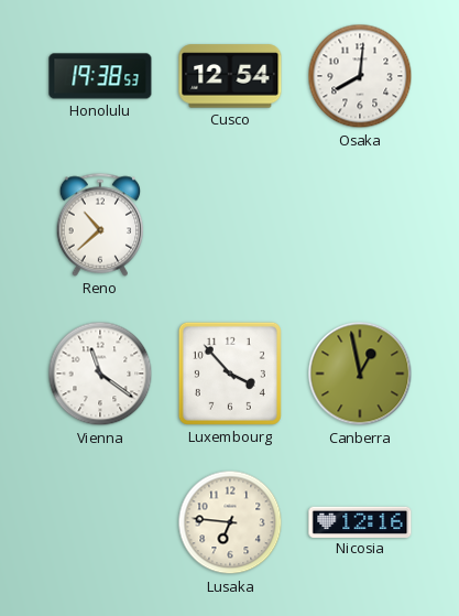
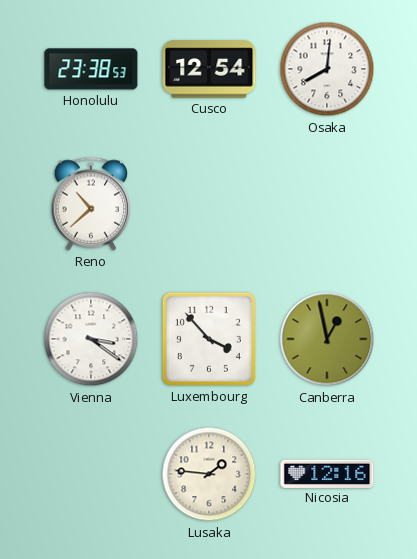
Honolulu: 19:38 -> 23:38
Vienna: 11:21 -> 3:21
Lusaka: 6:46 -> 1:46
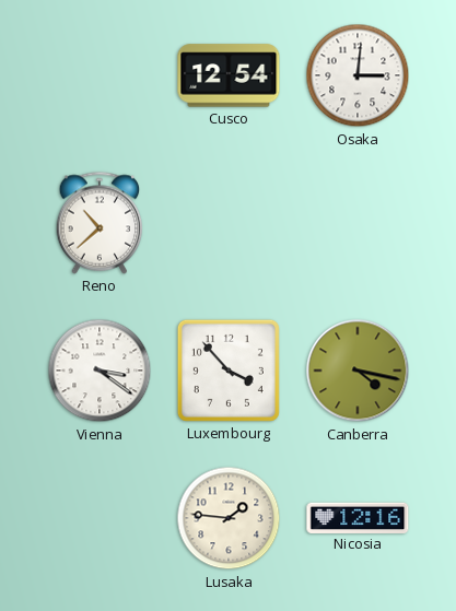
Honolulu: 23:38 -> none
Osaka: 8:01 -> 3:01
Canberra: 12:58 -> 4:17
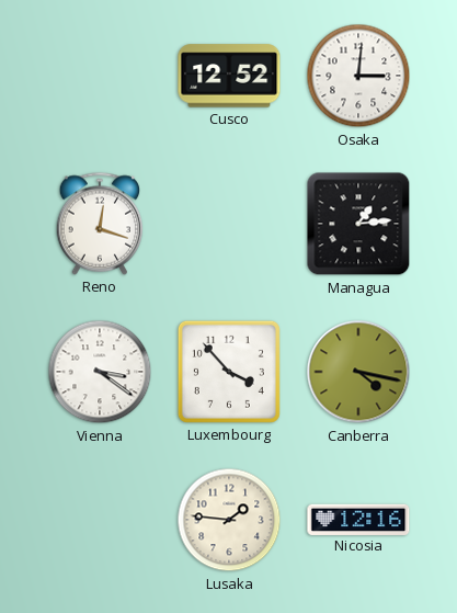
Cusco: 12:54 -> 12:52
Reno: 10:38 -> 12:18
Managua: none -> 1:14
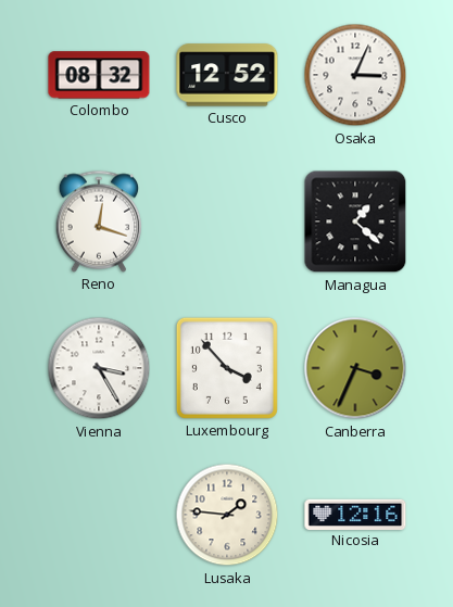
Colombo: none -> 08:32
Osaka: 3:01 -> 3:04
Managua: 1:14 -> 1:22
Vienna: 3:21 -> 3:25
Canberra: 4:17 -> 3:34
